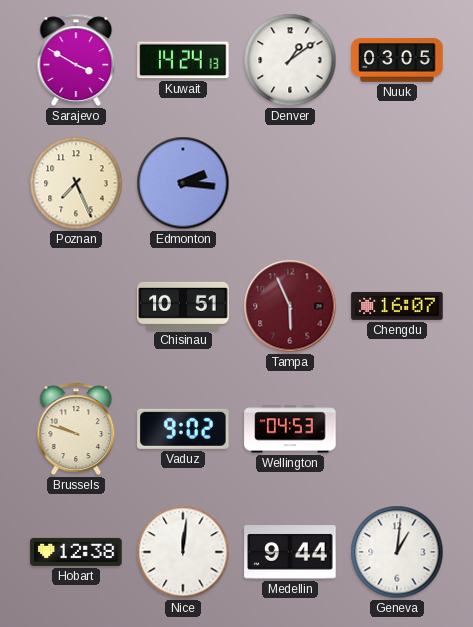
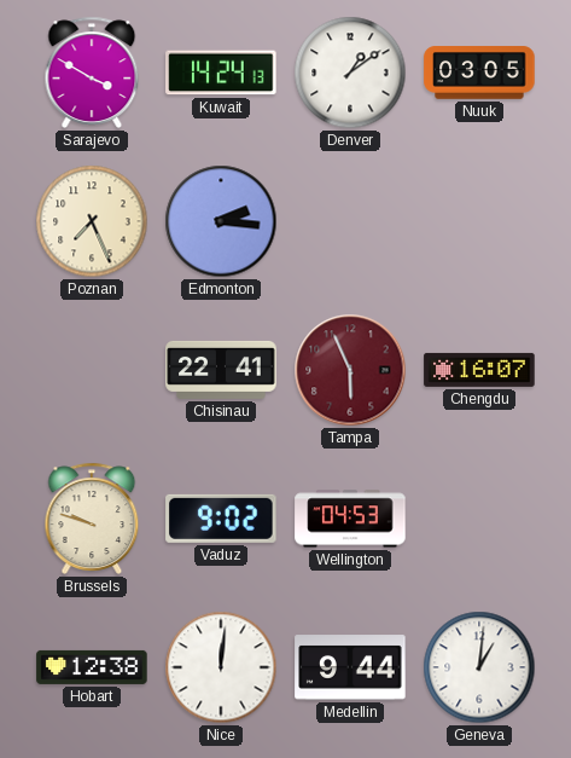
Chisinau: 10:51 -> 22:41
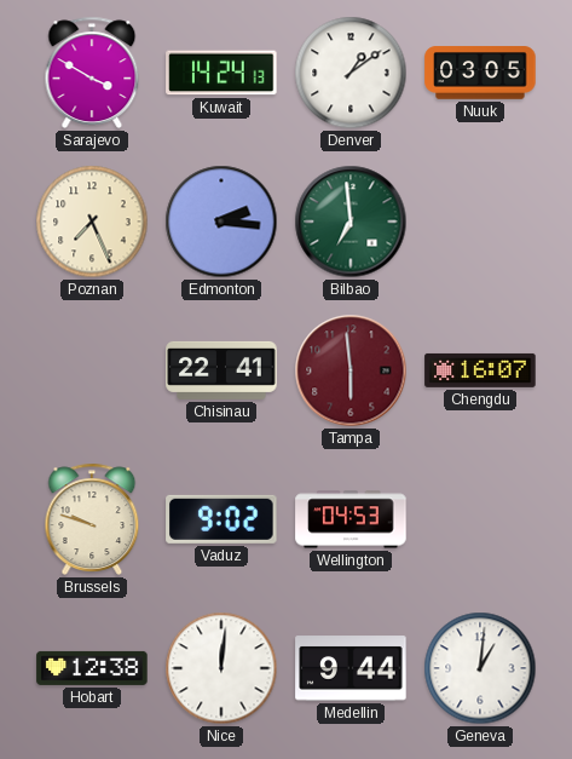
Bilbao: none -> 6:59
Tampa: 5:56 -> 5:59
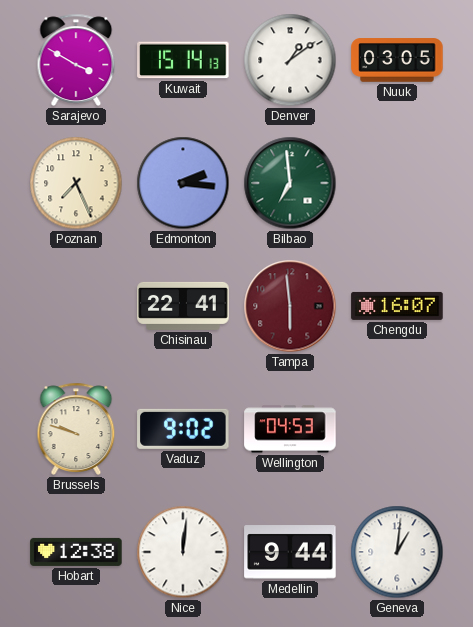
Kuwait: 14:24 -> 15:14
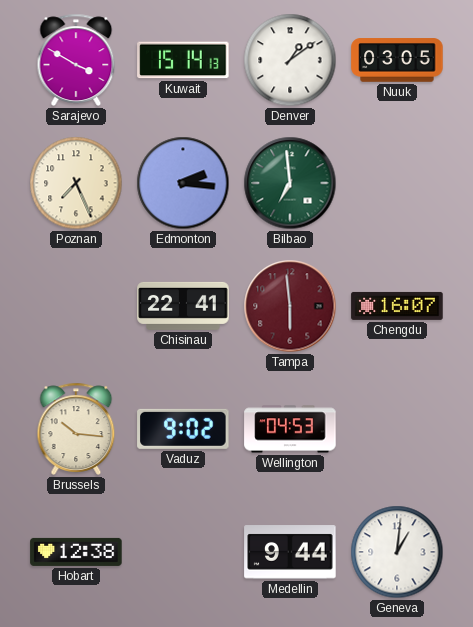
Brussels: 9:48 -> 10:16
Nice: 12:01 -> none
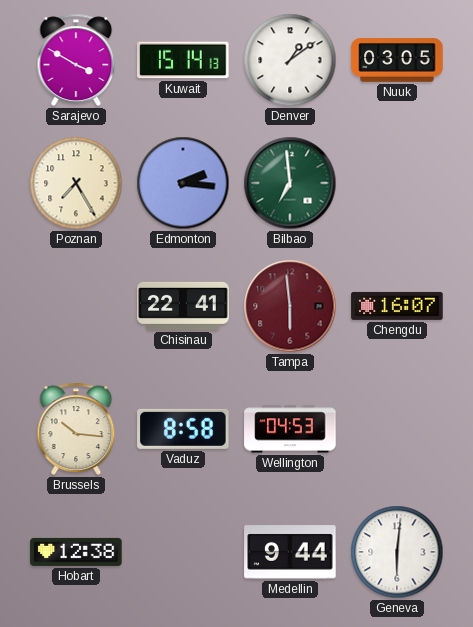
Poznan: 7:26 -> 7:25
Vaduz: 9:02 -> 8:58
Geneva: 1:01 -> 6:01
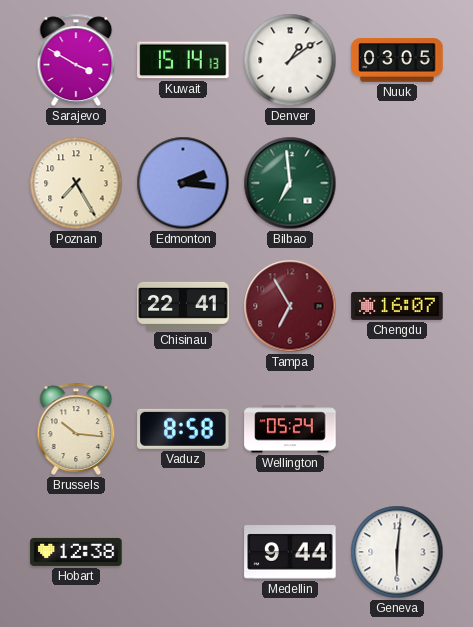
Tampa: 5:59 -> 6:55
Wellington: 04:53 -> 05:24
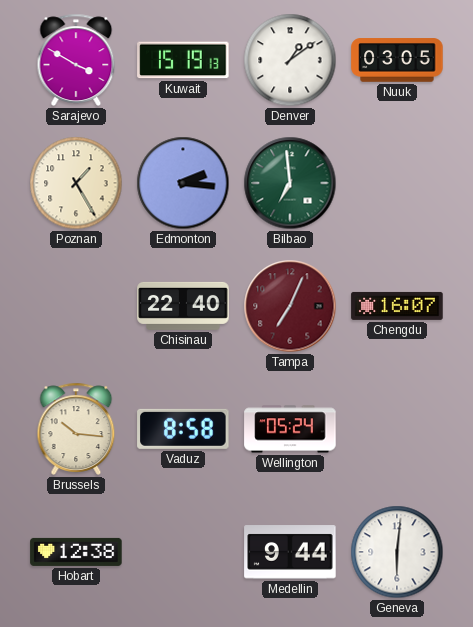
Kuwait: 15:14 -> 15:19
Poznan: 7:25 -> 1:25
Chisinau: 22:41 -> 22:40
Tampa: 6:55 -> 7:04
